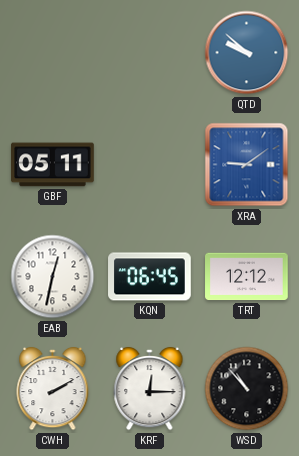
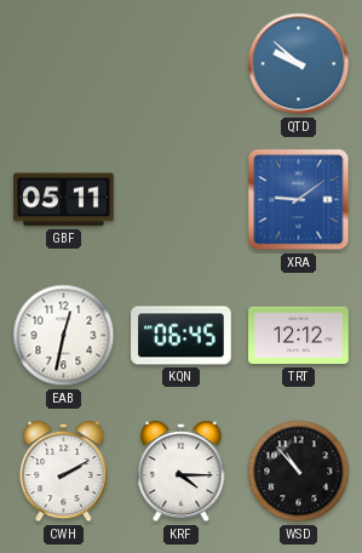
KRF: 12:15 -> 4:15
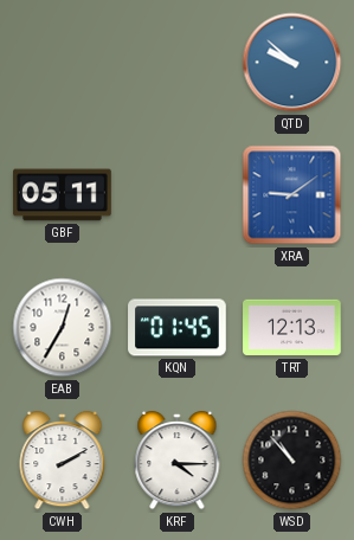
EAB: 12:32 -> 12:35
KQN: 06:45 -> 01:45
TRT: 12:12 -> 12:13
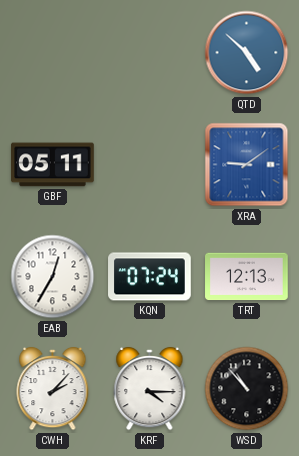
QTD: 9:52 -> 4:52
KQN: 01:45 -> 07:24
CWH: 2:10 -> 2:07
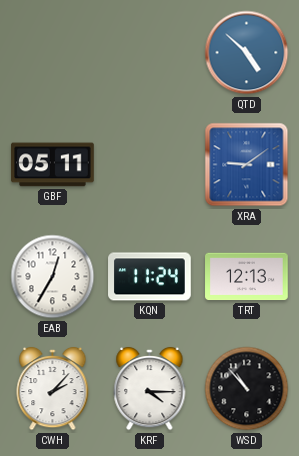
KQN: 07:24 -> 11:24
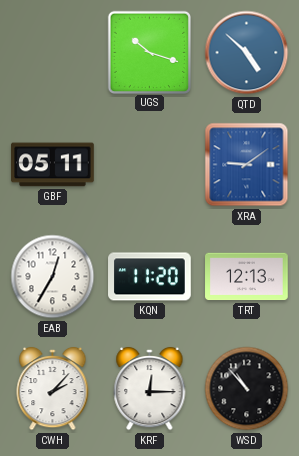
UGS: none -> 10:18
KQN: 11:24 -> 11:20
KRF: 4:15 -> 12:15
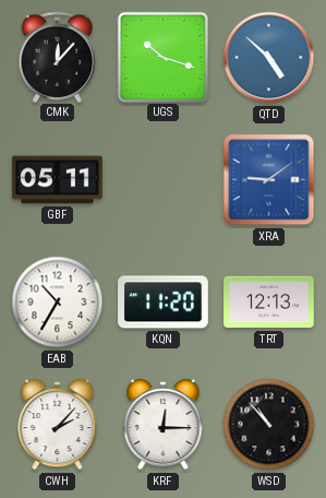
CMK: none -> 12:07
EAB: 12:35 -> 10:35
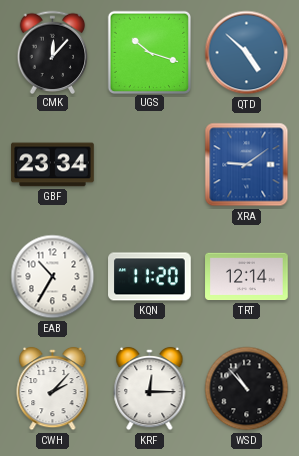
GBF: 05:11 -> 23:34
TRT: 12:13 -> 12:14
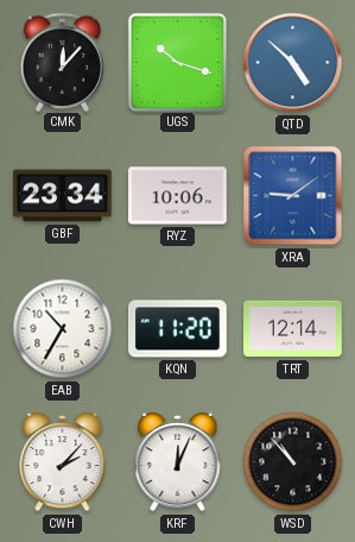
RYZ: none -> 10:06
KRF: 12:15 -> 12:04
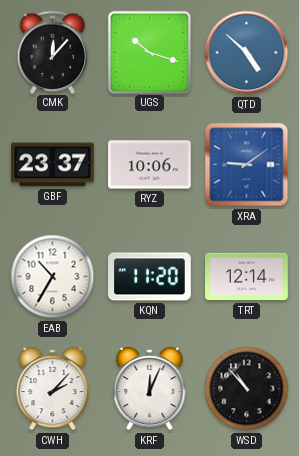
GBF: 23:34 -> 23:37
